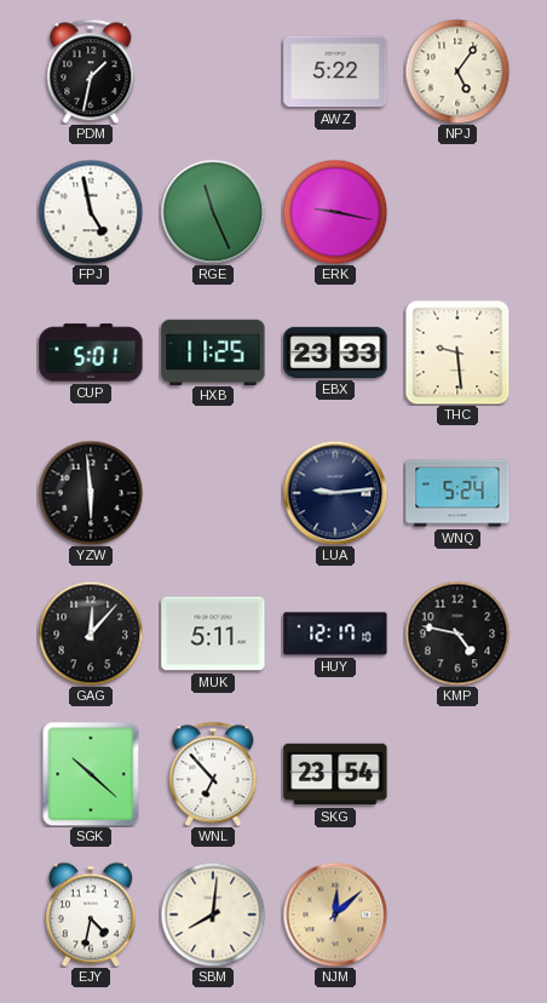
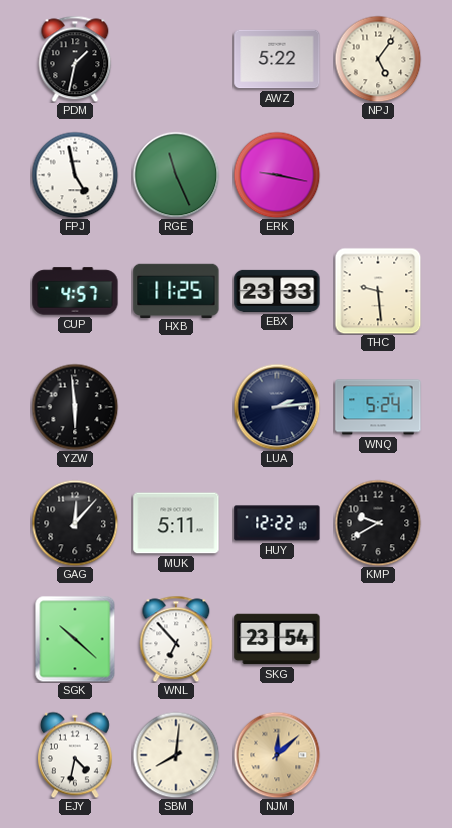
CUP: 5:01 -> 4:57
LUA: 9:14 -> 2:14
HUY: 12:17 -> 12:22
KMP: 4:47 -> 9:40
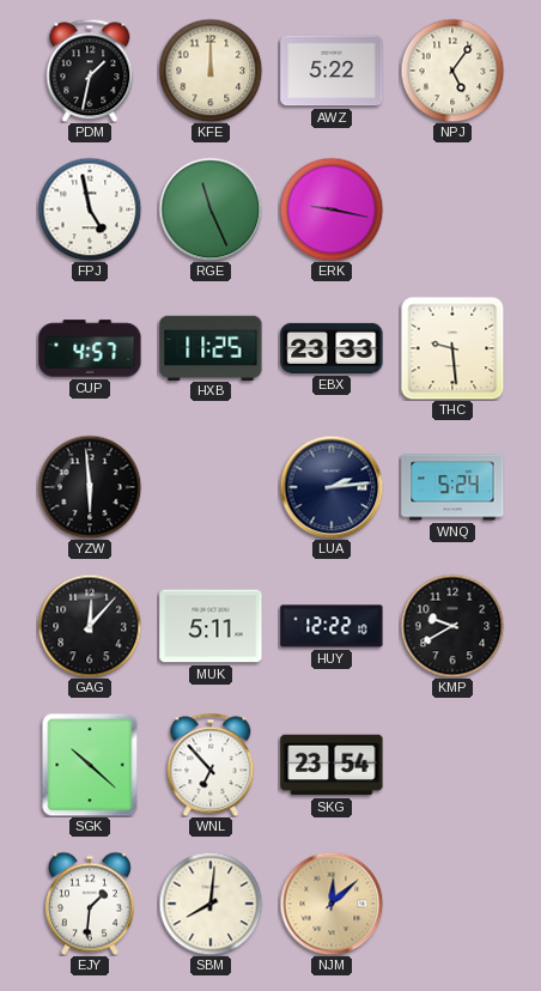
KFE: none -> 12:00
EJY: 4:32 -> 1:31
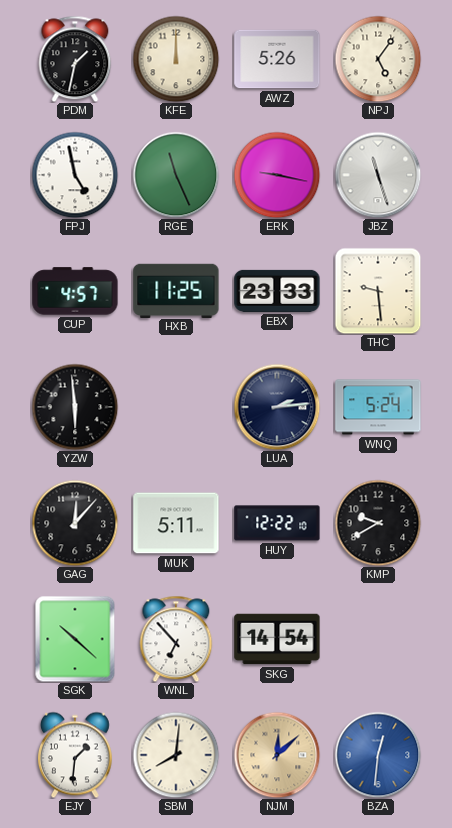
AWZ: 5:22 -> 5:26
JBZ: none -> 11:27
SKG: 23:54 -> 14:54
BZA: none -> 12:31
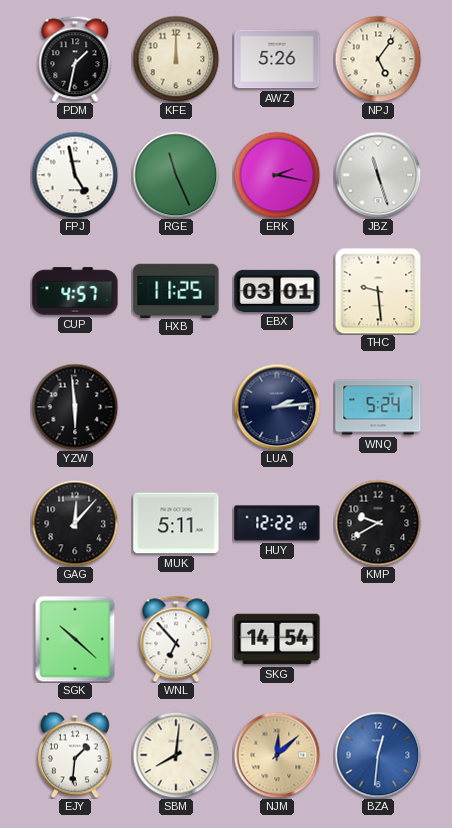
ERK: 9:17 -> 2:17
EBX: 23:33 -> 03:01
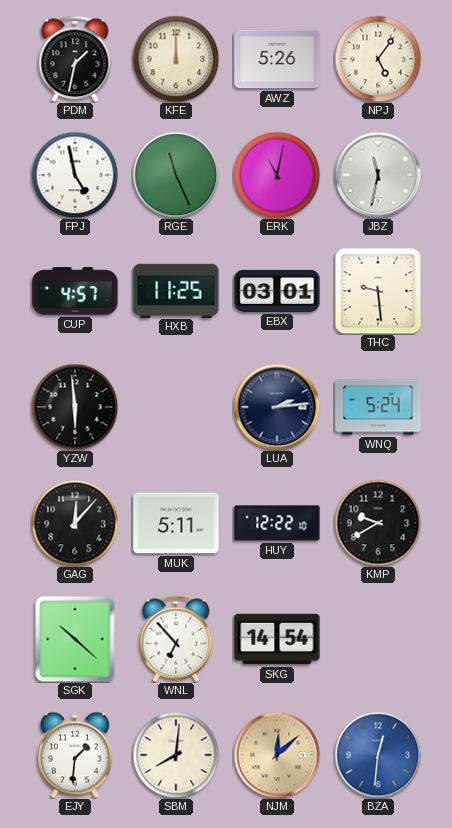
ERK: 2:17 -> 11:02
JBZ: 11:27 -> 11:32
